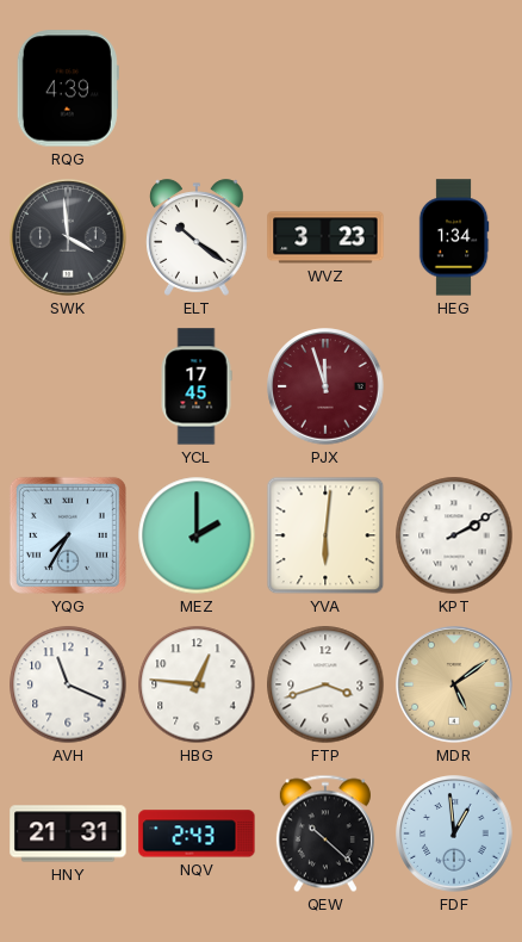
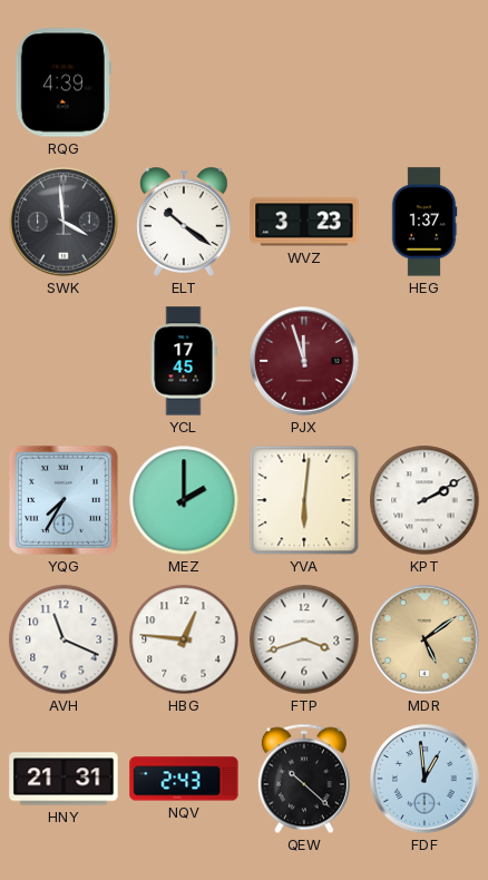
HEG: 1:34 -> 1:37
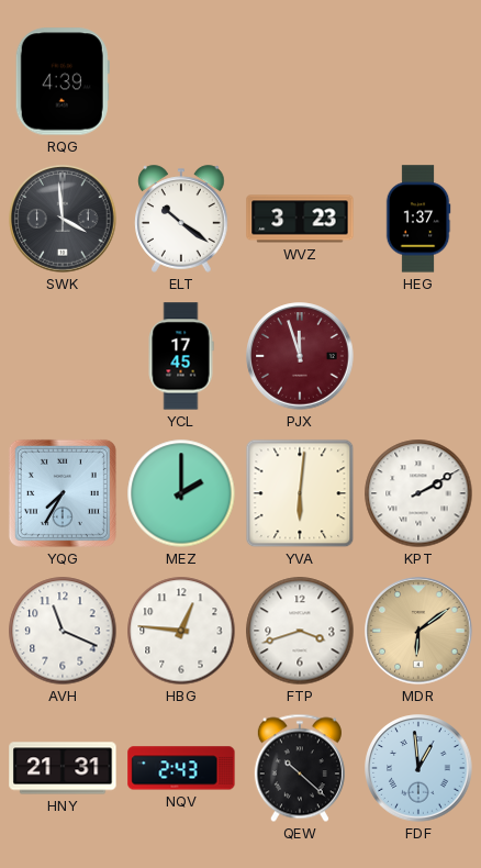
MDR: 5:09 -> 6:09
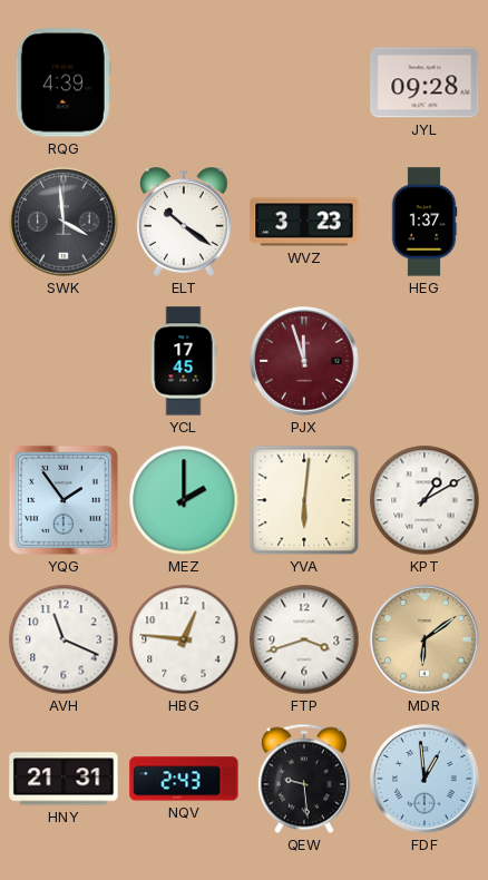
JYL: none -> 09:28
YQG: 7:35 -> 1:54
KPT: 2:10 -> 1:10
QEW: 10:22 -> 9:29
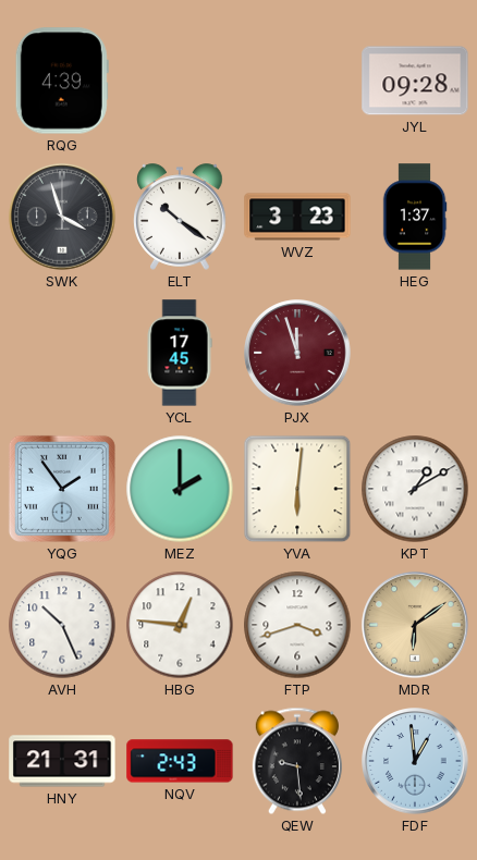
SWK: 3:59 -> 3:57
AVH: 11:19 -> 10:26
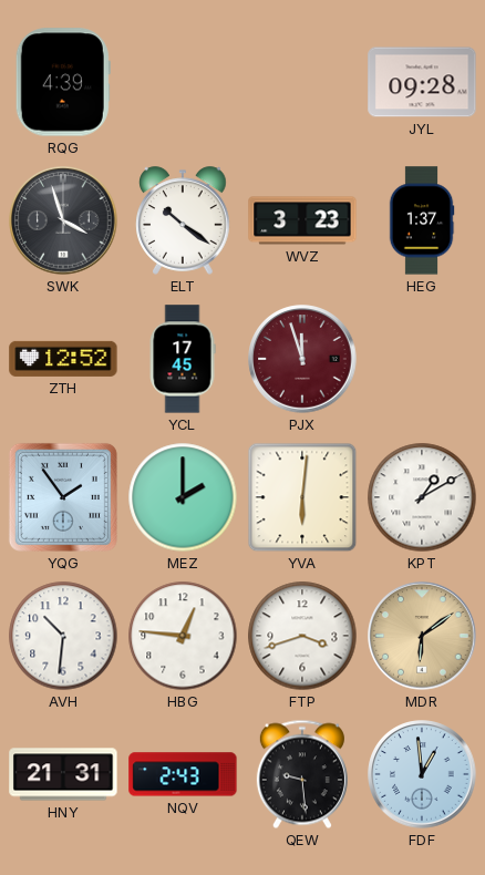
ZTH: none -> 12:52
AVH: 10:26 -> 10:31
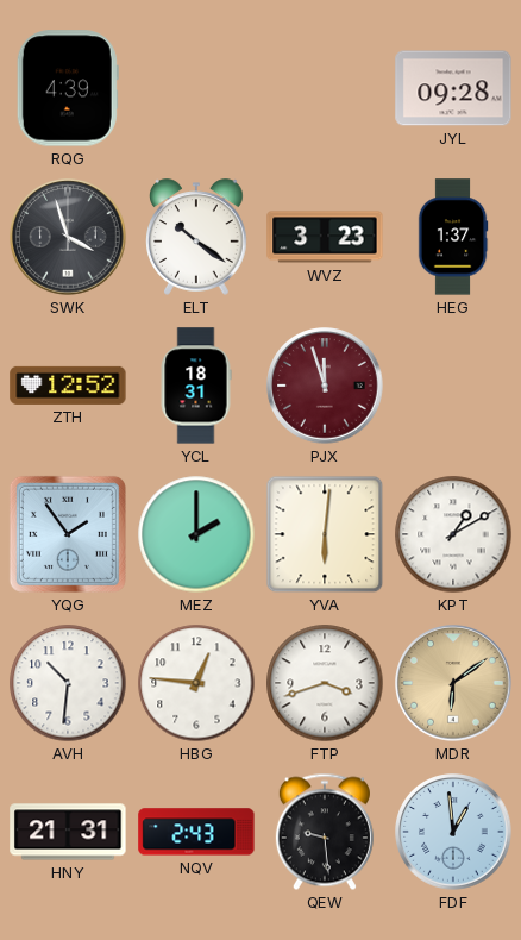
YCL: 17:45 -> 18:31
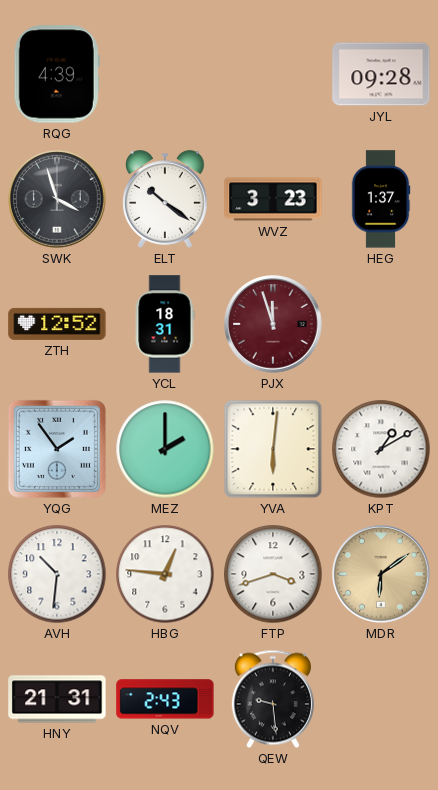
FDF: 12:59 -> none
